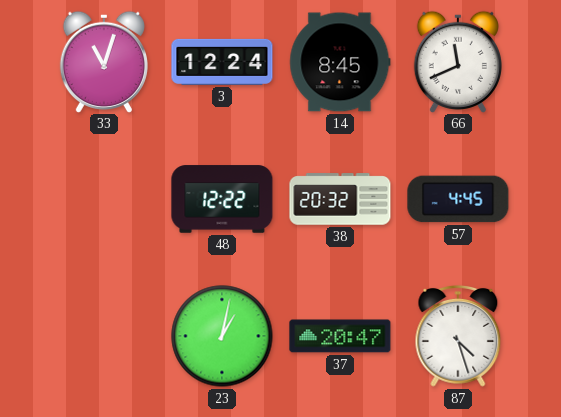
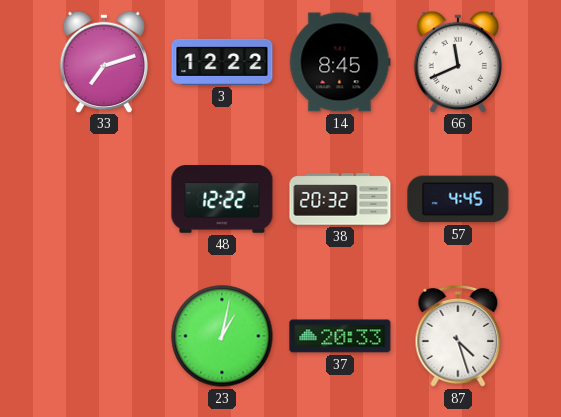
33: 11:03 -> 7:12
3: 12:24 -> 12:22
37: 20:47 -> 20:33
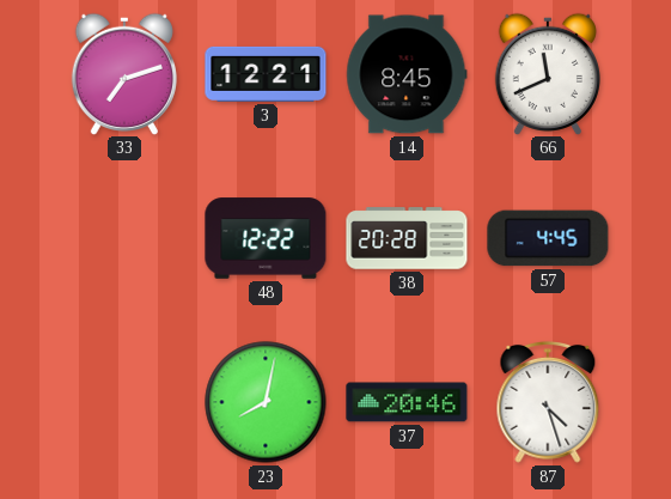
3: 12:22 -> 12:21
38: 20:32 -> 20:28
23: 1:02 -> 8:02
37: 20:33 -> 20:46
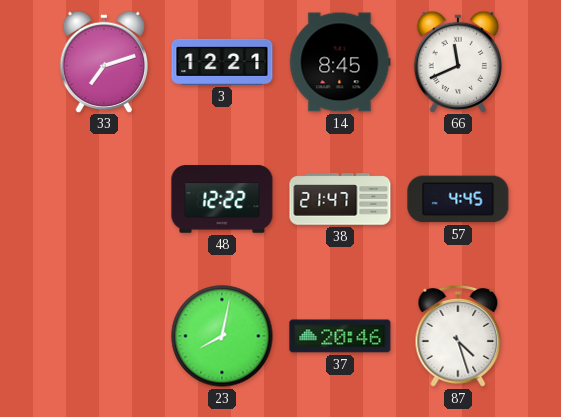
38: 20:28 -> 21:47
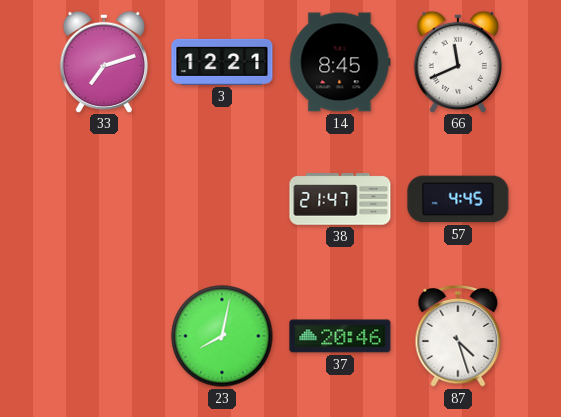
48: 12:22 -> none
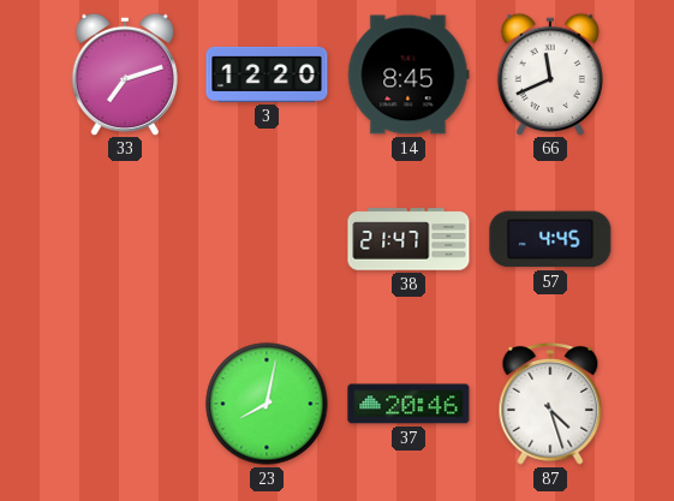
3: 12:21 -> 12:20
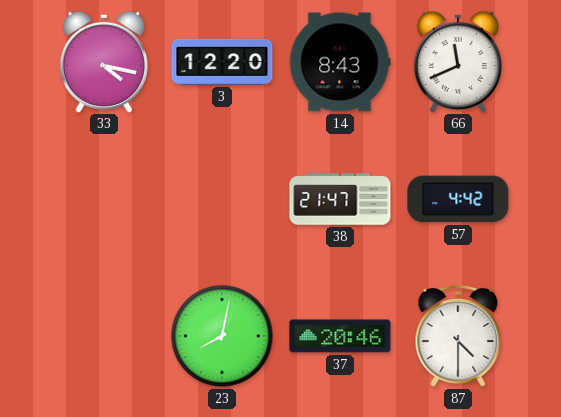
33: 7:12 -> 4:17
14: 8:45 -> 8:43
57: 4:45 -> 4:42
87: 4:27 -> 4:30
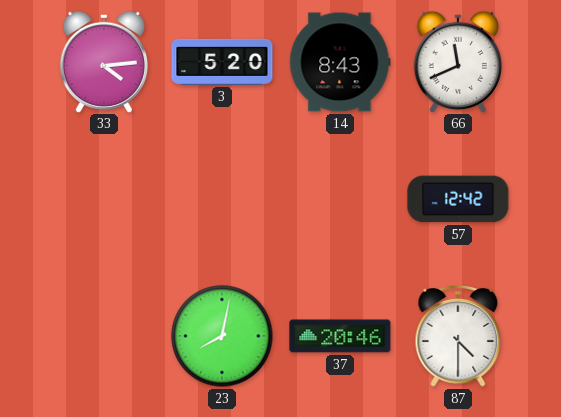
33: 4:17 -> 4:14
3: 12:20 -> 5:20
38: 21:47 -> none
57: 4:42 -> 12:42
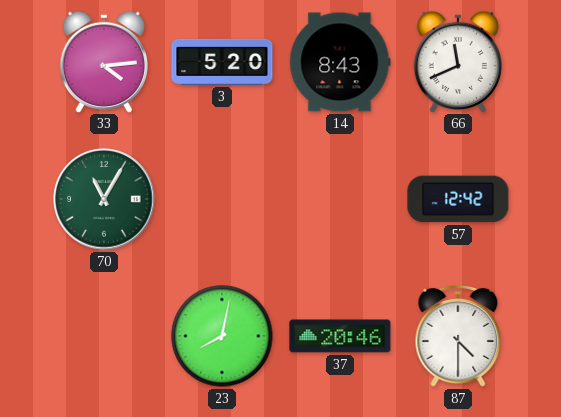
70: none -> 11:05
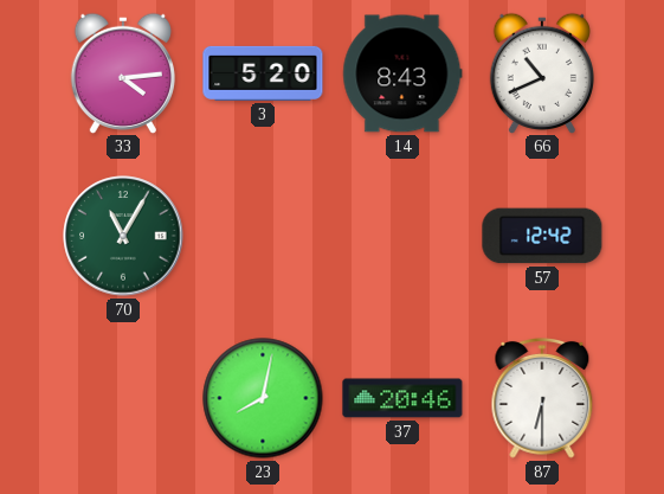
66: 11:41 -> 10:41
87: 4:30 -> 6:30
